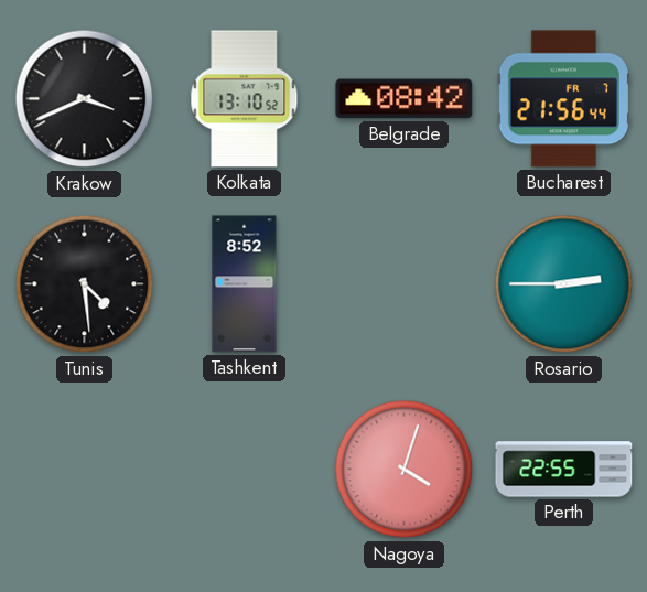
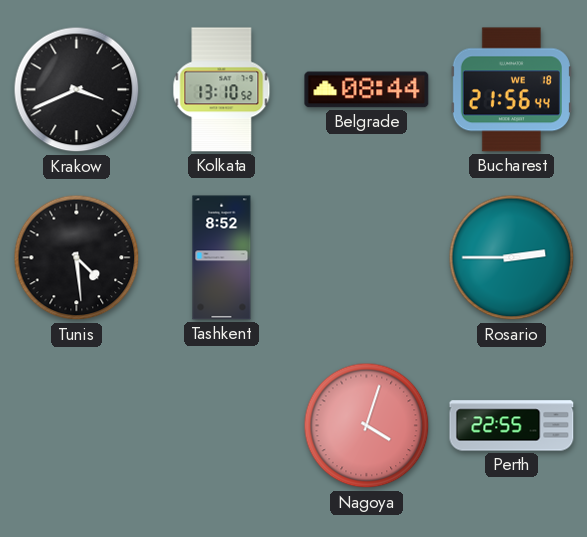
Belgrade: 08:42 -> 08:44
Bucharest date: FR 7 -> WE 18
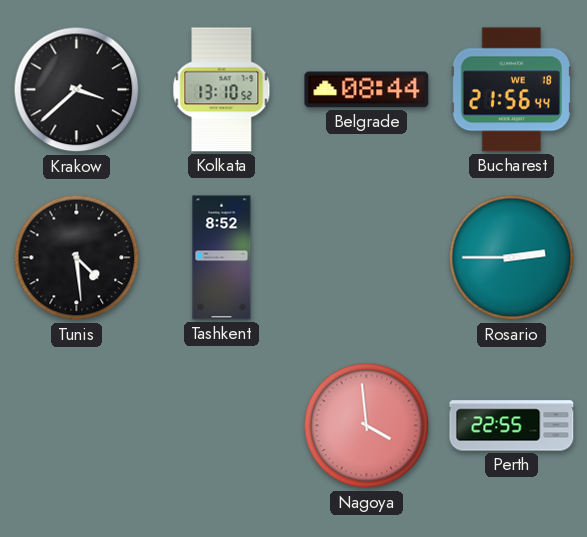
Krakow: 3:41 -> 3:38
Nagoya: 4:03 -> 3:59
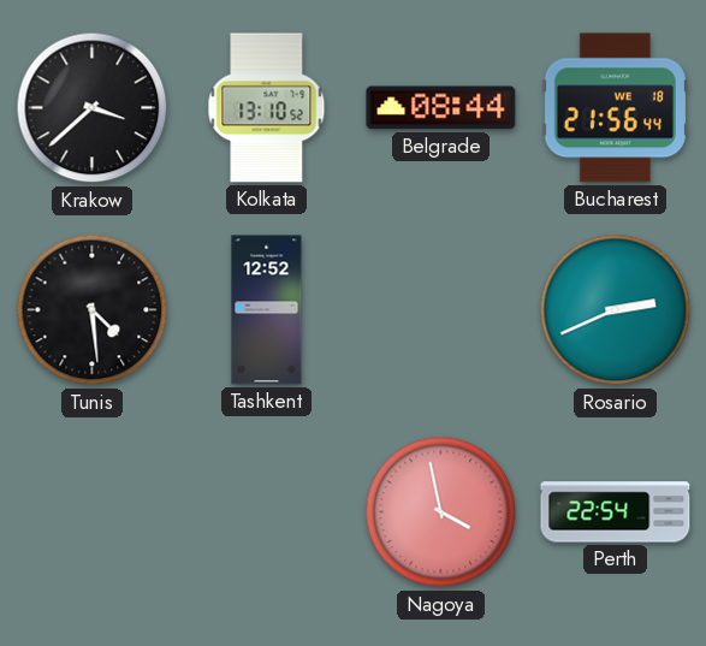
Tashkent: 8:52 -> 12:52
Rosario: 2:45 -> 2:41
Nagoya: 3:59 -> 3:58
Perth: 22:55 -> 22:54
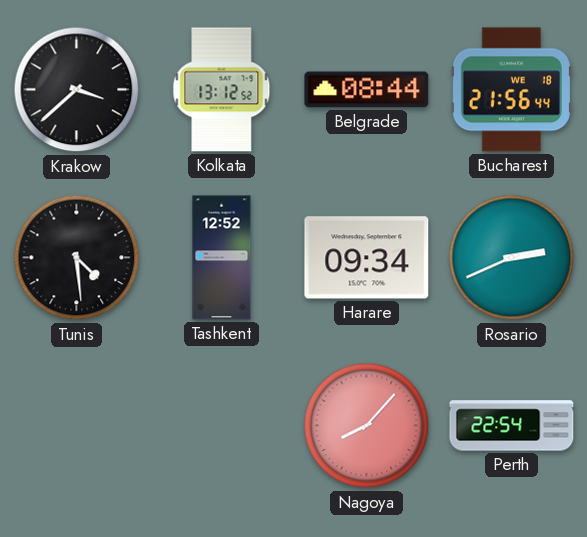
Kolkata: 13:10 -> 13:12
Harare: none -> 09:34
Nagoya: 3:58 -> 8:07
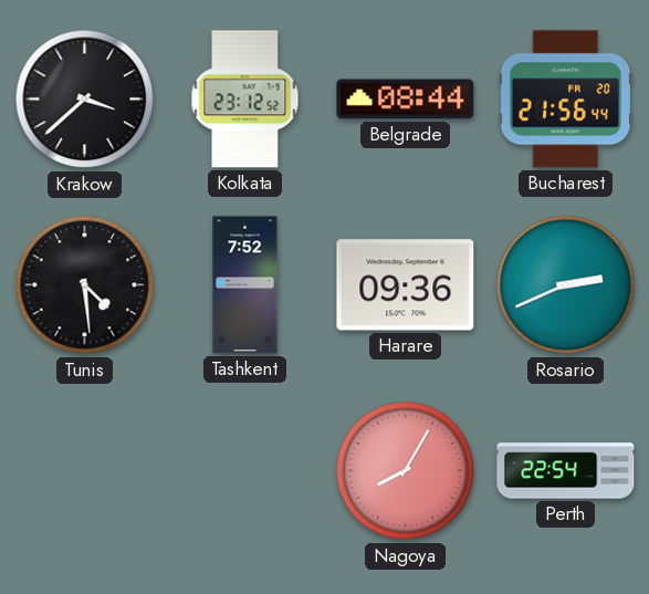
Kolkata: 13:12 -> 23:12
Bucharest date: WE 18 -> FR 20
Tashkent: 12:52 -> 7:52
Harare: 09:34 -> 09:36
Nagoya: 8:07 -> 8:05
